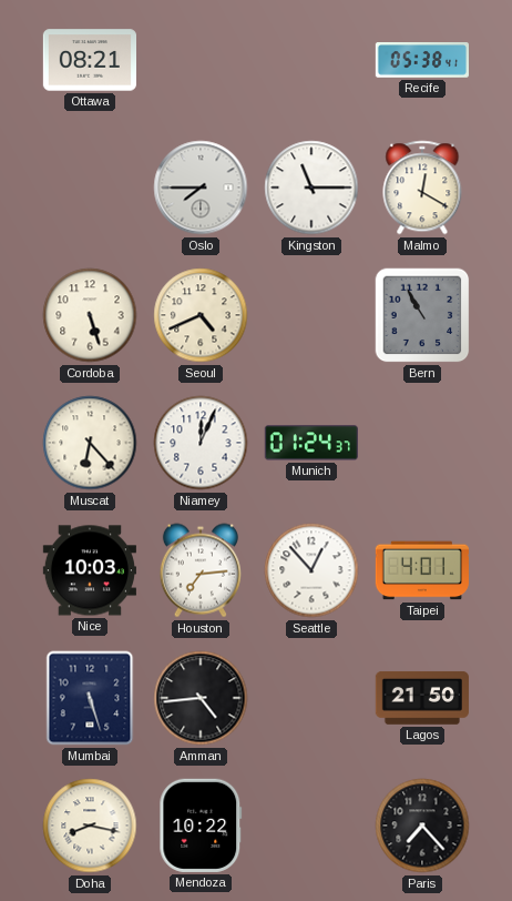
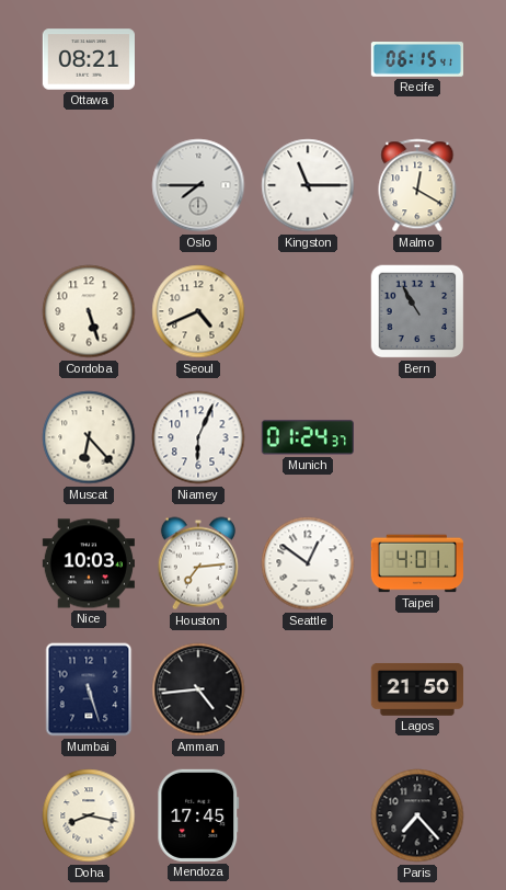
Recife: 05:38 -> 06:15
Niamey: 12:04 -> 6:04
Seattle: 12:53 -> 12:51
Mendoza: 10:22 -> 17:45
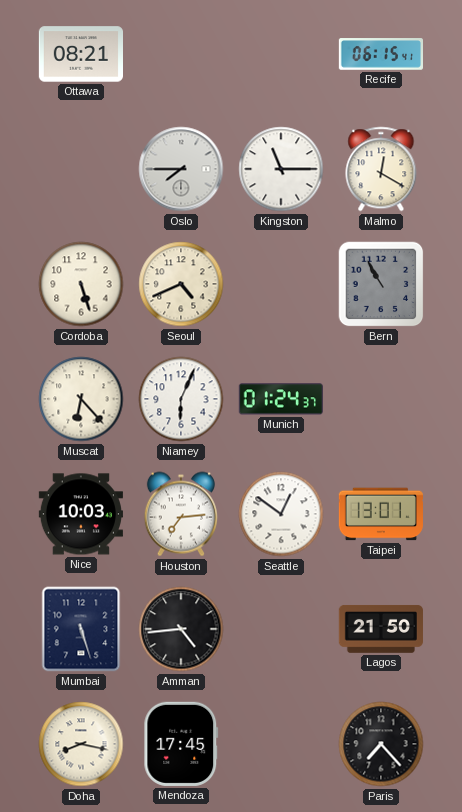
Taipei: 4:01 -> 13:01
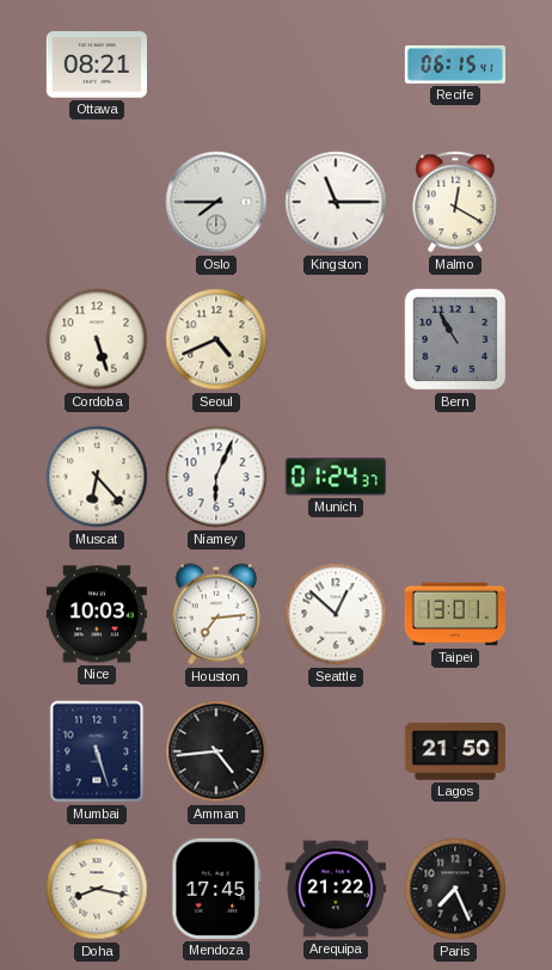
Seattle: 12:51 -> 12:52
Arequipa: none -> 21:22
Paris: 7:23 -> 7:26
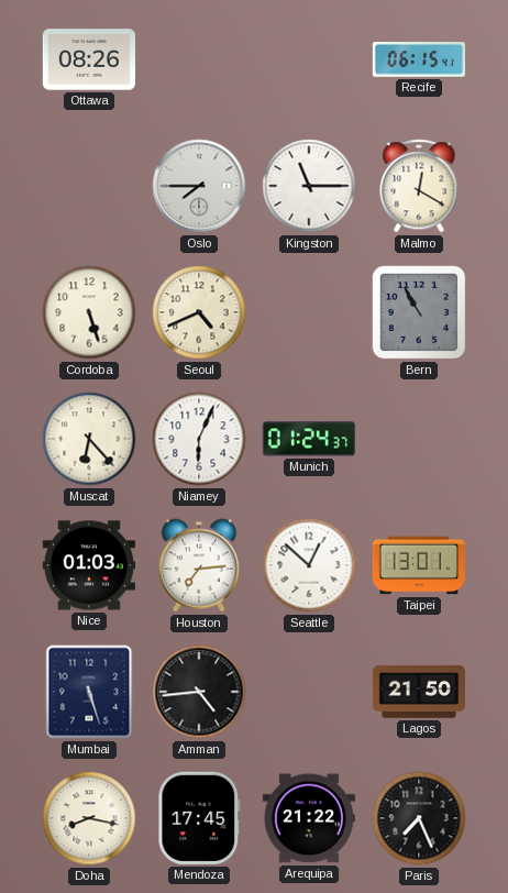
Ottawa: 08:21 -> 08:26
Nice: 10:03 -> 01:03
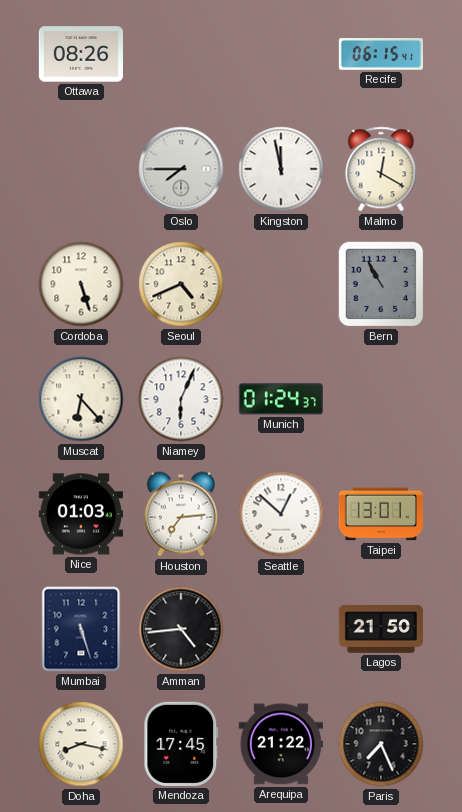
Kingston: 11:15 -> 11:58
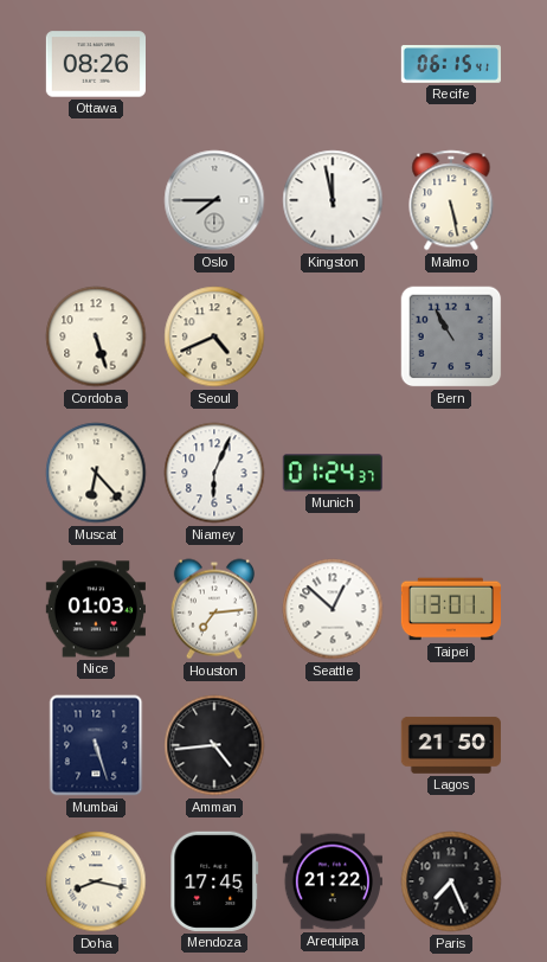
Malmo: 12:20 -> 5:28
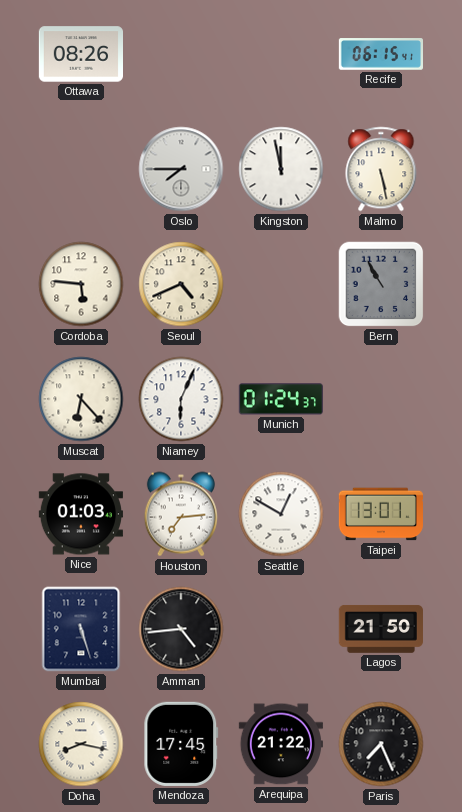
Cordoba: 5:27 -> 5:46
Seattle: 12:52 -> 12:50
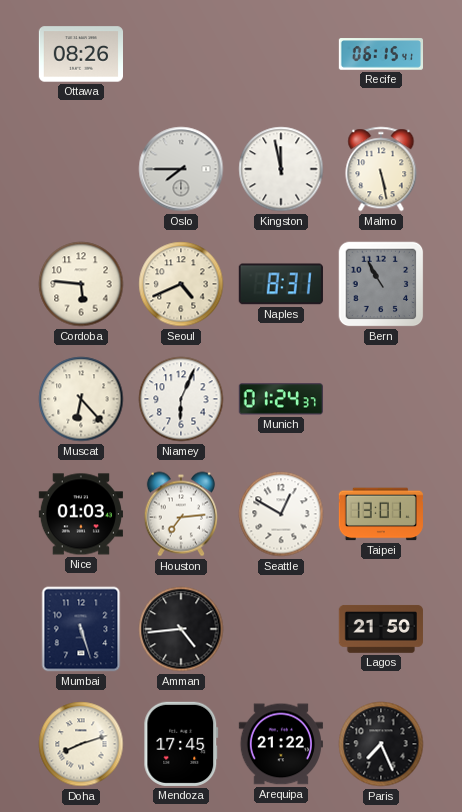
Naples: none -> 8:31
Doha: 8:17 -> 8:12
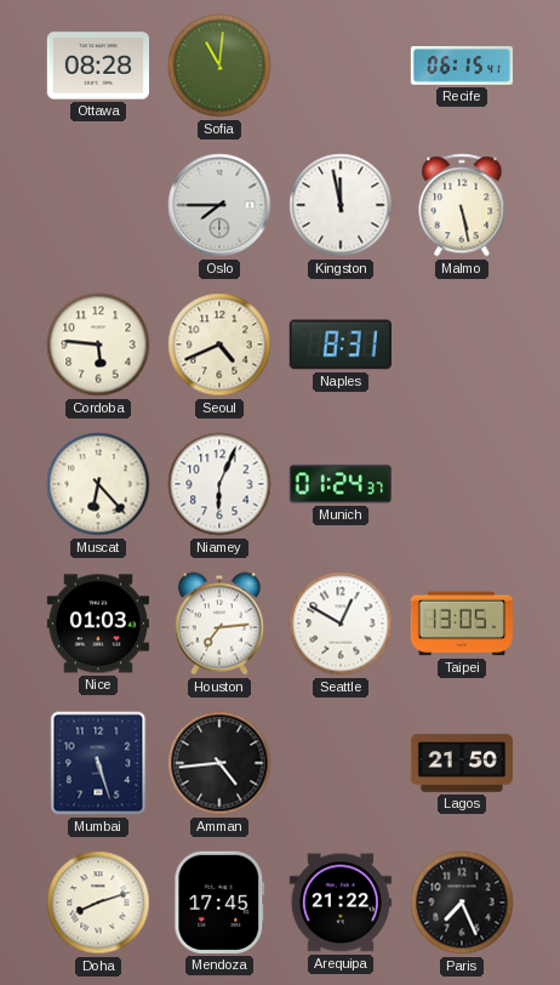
Ottawa: 08:26 -> 08:28
Sofia: none -> 11:01
Bern: 10:55 -> none
Taipei: 13:01 -> 13:05
